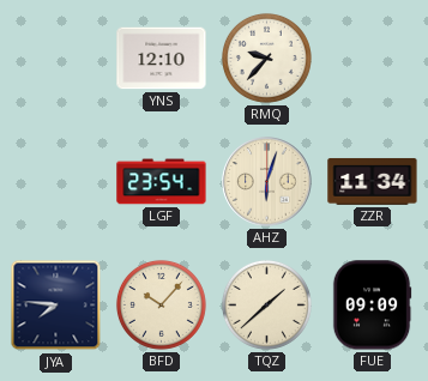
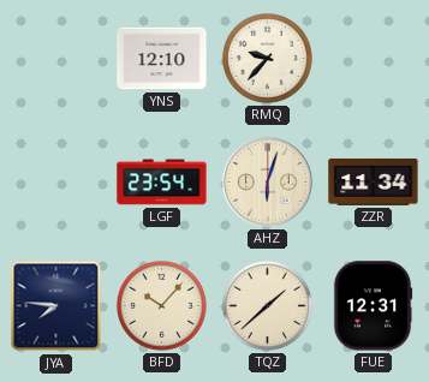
FUE: 09:09 -> 12:31
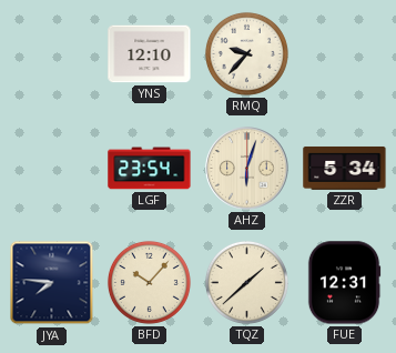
ZZR: 11:34 -> 5:34
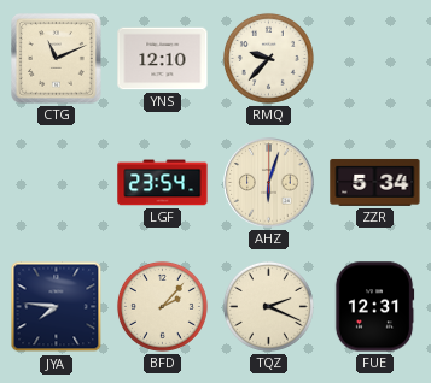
CTG: none -> 11:11
BFD: 10:07 -> 2:07
TQZ: 1:38 -> 2:19
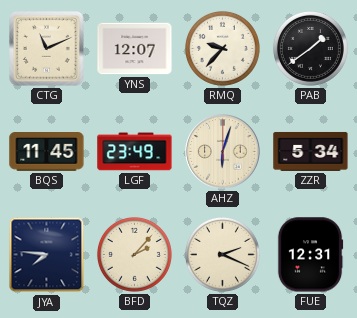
YNS: 12:10 -> 12:07
PAB: none -> 1:39
BQS: none -> 11:45
LGF: 23:54 -> 23:49
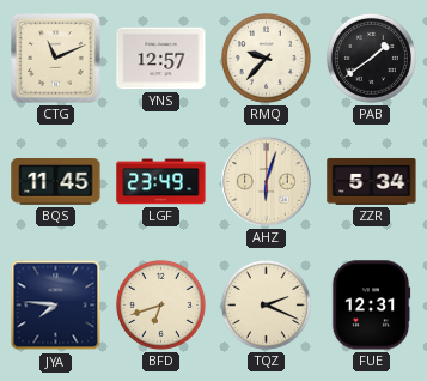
YNS: 12:07 -> 12:57
BFD: 2:07 -> 6:42
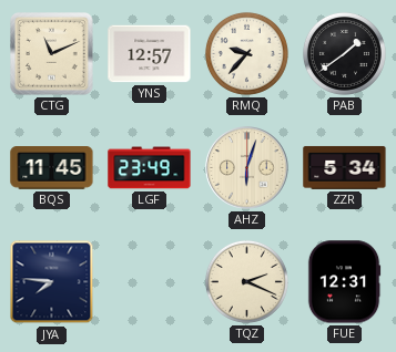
BFD: 6:42 -> none
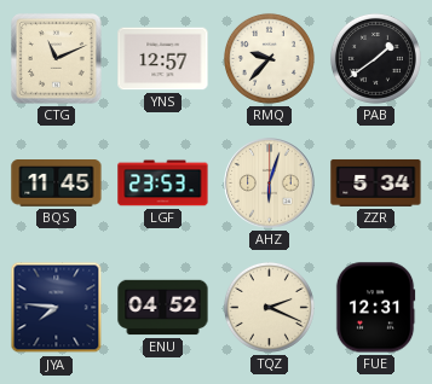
LGF: 23:49 -> 23:53
ENU: none -> 04:52
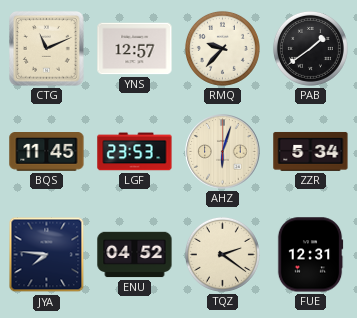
TQZ: 2:19 -> 2:21
